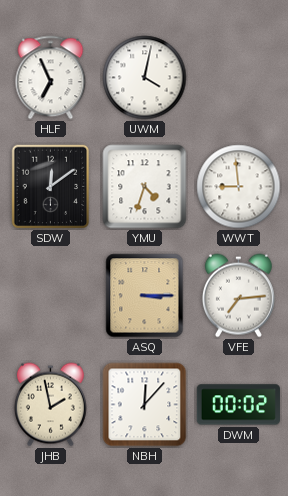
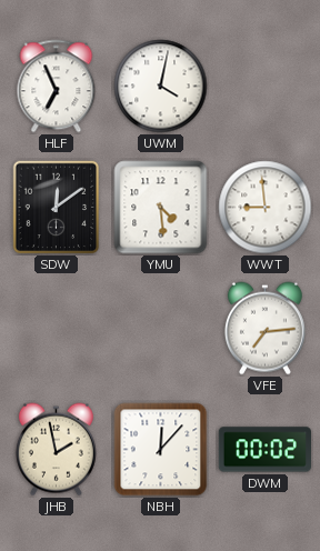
YMU: 4:33 -> 4:29
ASQ: 3:15 -> none
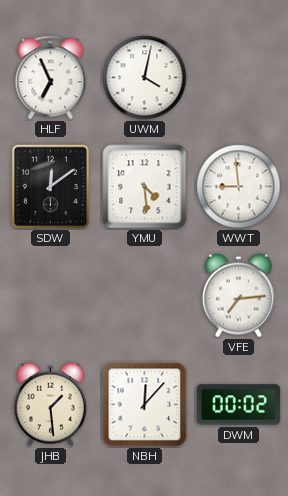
JHB: 1:58 -> 1:29
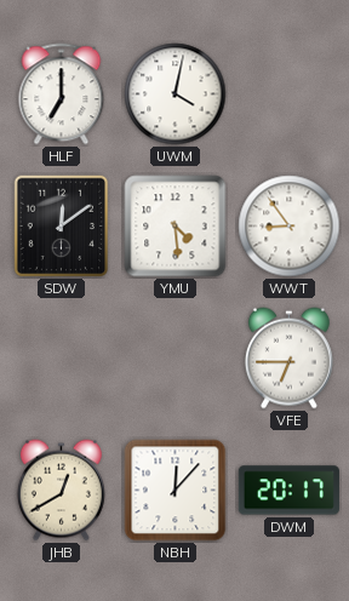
HLF: 6:56 -> 7:00
WWT: 8:59 -> 8:54
VFE: 7:14 -> 6:45
JHB: 1:29 -> 12:40
DWM: 00:02 -> 20:17
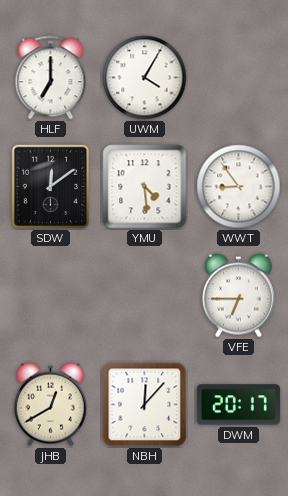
UWM: 4:02 -> 4:05
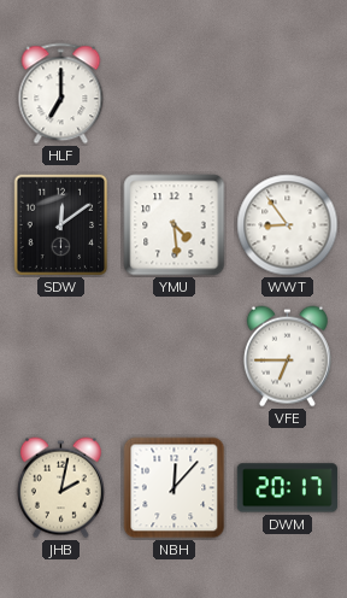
UWM: 4:05 -> none
JHB: 12:40 -> 2:02
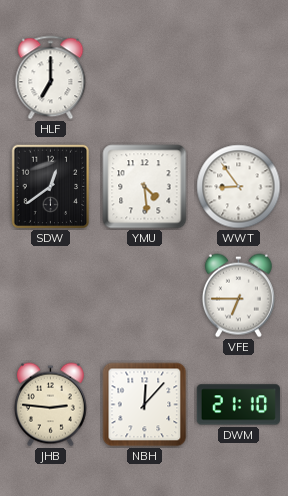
SDW: 12:09 -> 12:39
JHB: 2:02 -> 2:46
DWM: 20:17 -> 21:10
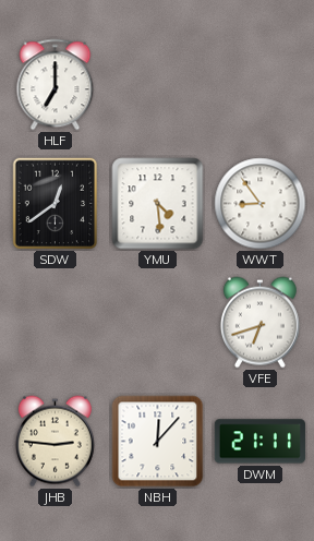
VFE: 6:45 -> 6:42
DWM: 21:10 -> 21:11
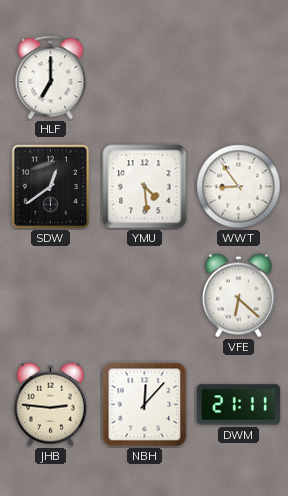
VFE: 6:42 -> 6:22
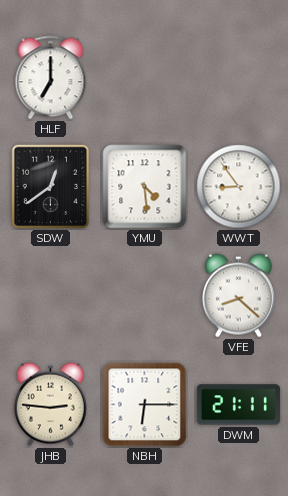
VFE: 6:22 -> 8:22
NBH: 12:07 -> 6:15
